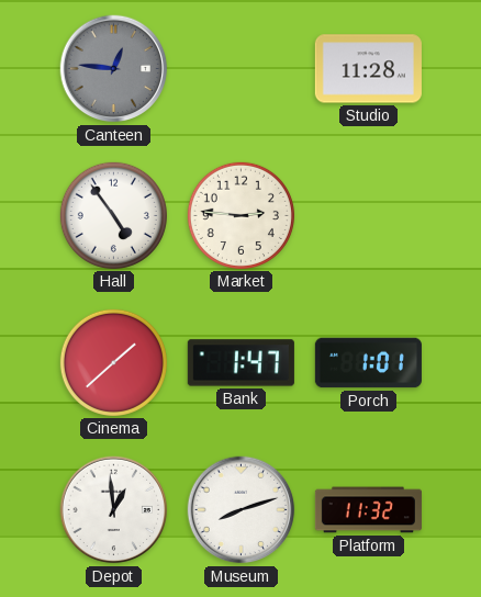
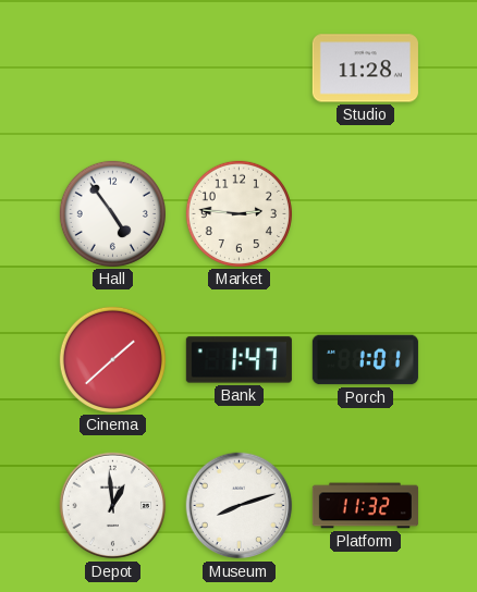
Canteen: 12:46 -> none
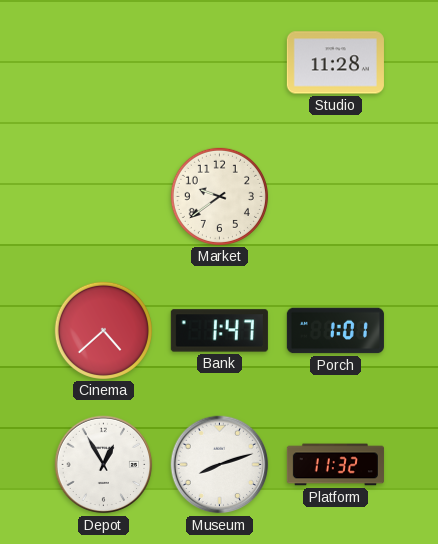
Hall: 4:54 -> none
Market: 2:46 -> 9:39
Cinema: 1:38 -> 4:38
Depot: 12:59 -> 12:55
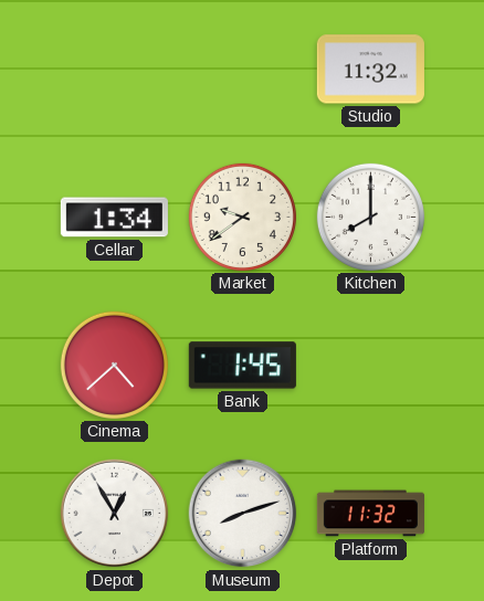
Studio: 11:28 -> 11:32
Cellar: none -> 1:34
Kitchen: none -> 8:00
Bank: 1:47 -> 1:45
Porch: 1:01 -> none
